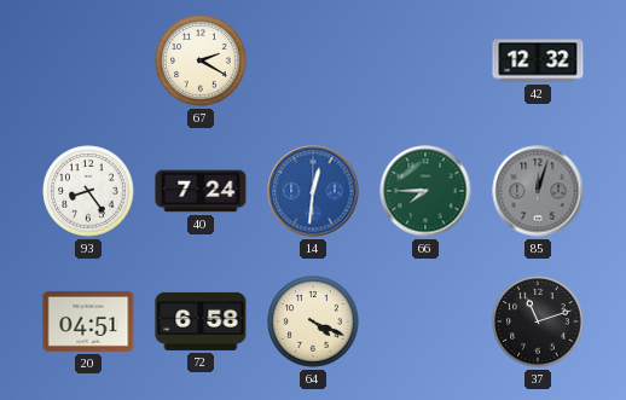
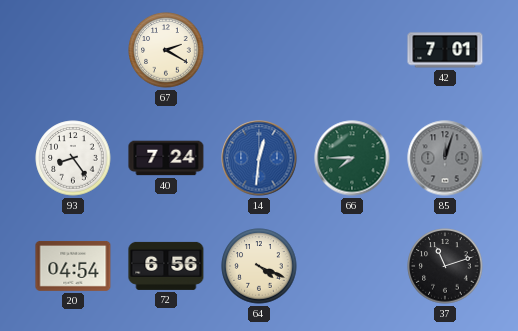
42: 12:32 -> 7:01
20: 04:51 -> 04:54
72: 6:58 -> 6:56
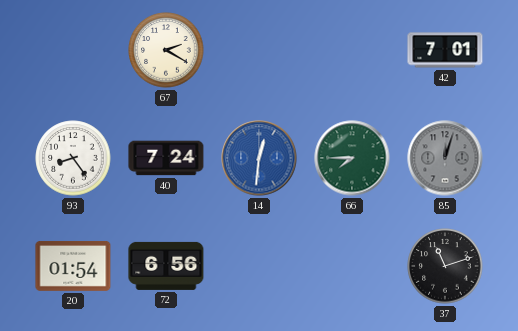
20: 04:54 -> 01:54
64: 4:19 -> none
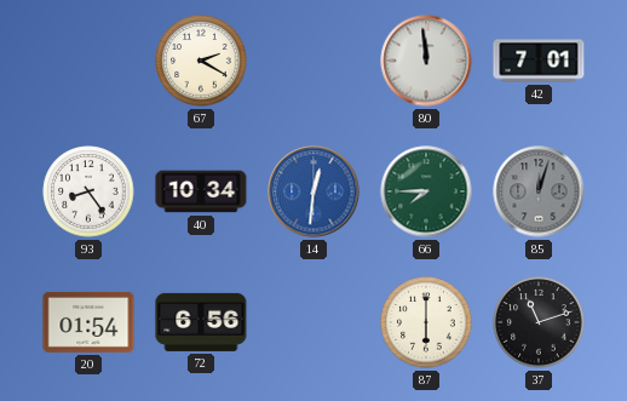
80: none -> 11:59
40: 7:24 -> 10:34
87: none -> 6:00
